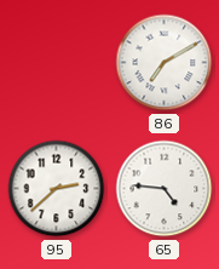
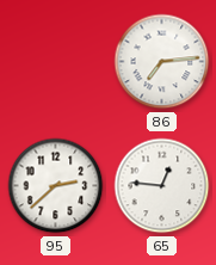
86: 7:10 -> 7:14
65: 4:46 -> 12:46
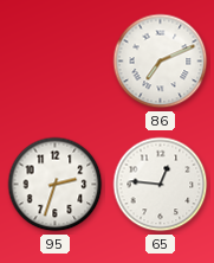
86: 7:14 -> 7:11
95: 2:38 -> 2:33
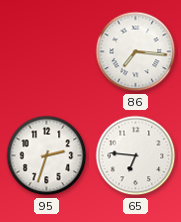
86: 7:11 -> 7:16
65: 12:46 -> 6:46
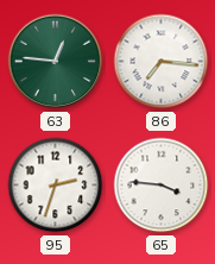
63: none -> 12:46
65: 6:46 -> 3:46
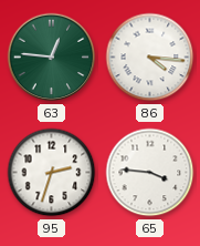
86: 7:16 -> 4:16
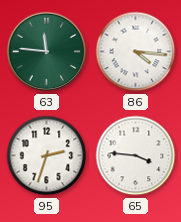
63: 12:46 -> 11:46
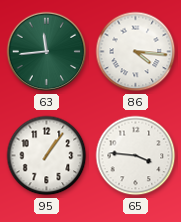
63: 11:46 -> 11:44
95: 2:33 -> 1:06
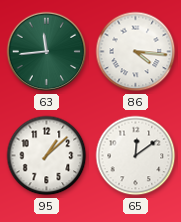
95: 1:06 -> 1:08
65: 3:46 -> 12:09
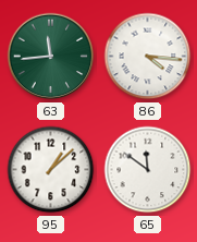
65: 12:09 -> 11:51
